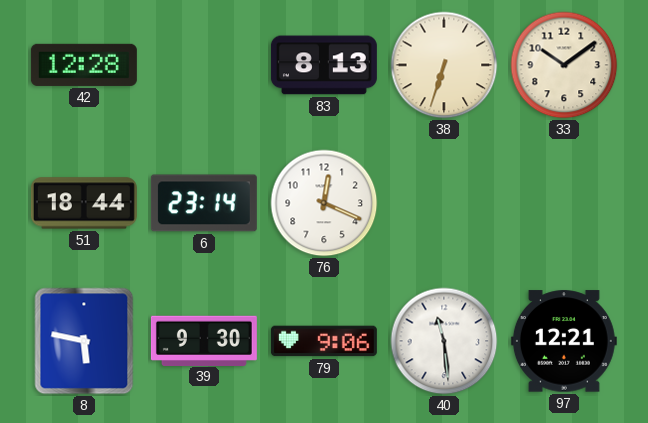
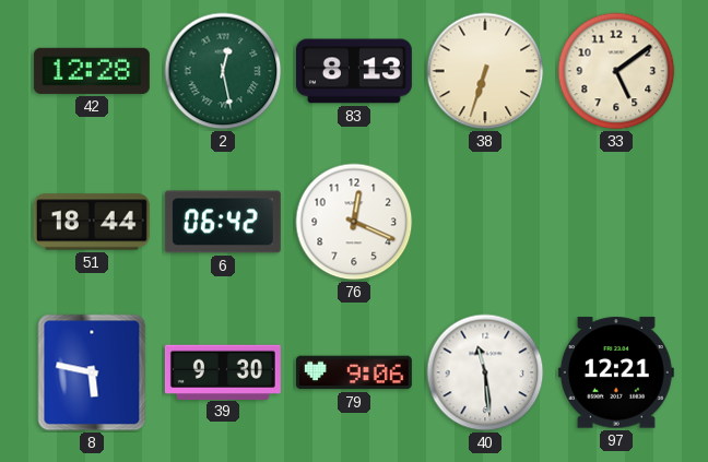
2: none -> 12:28
33: 10:09 -> 5:09
6: 23:14 -> 06:42
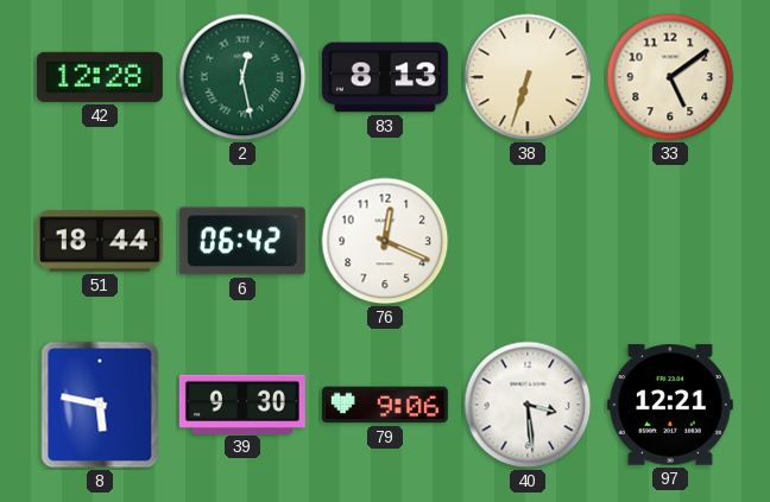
40: 11:29 -> 3:29
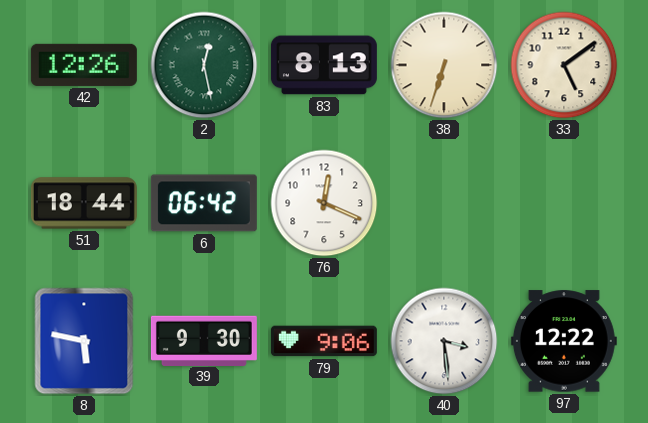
42: 12:28 -> 12:26
97: 12:21 -> 12:22
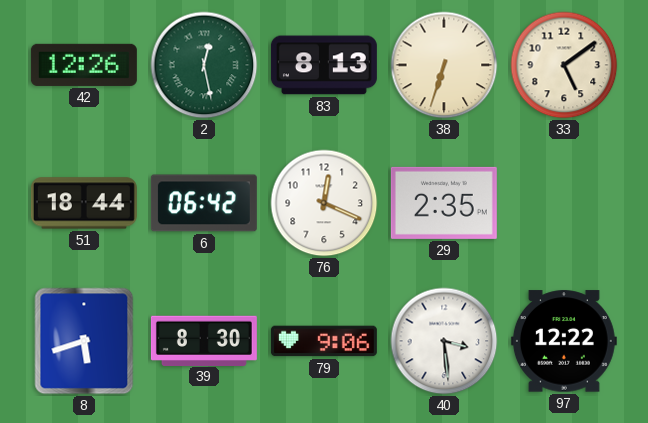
29: none -> 2:35
8: 5:47 -> 5:42
39: 9:30 -> 8:30
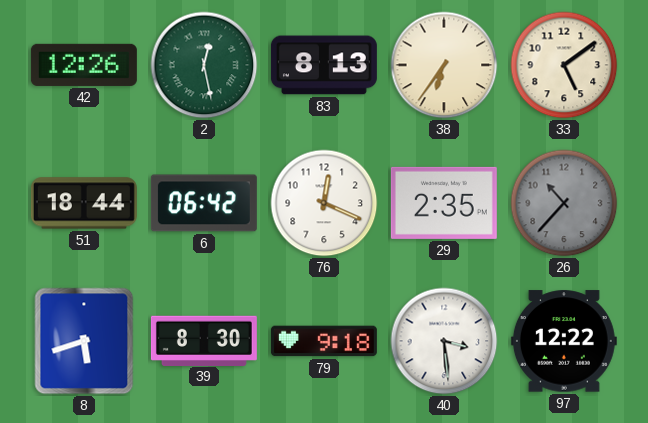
38: 6:33 -> 6:36
26: none -> 10:37
79: 9:06 -> 9:18
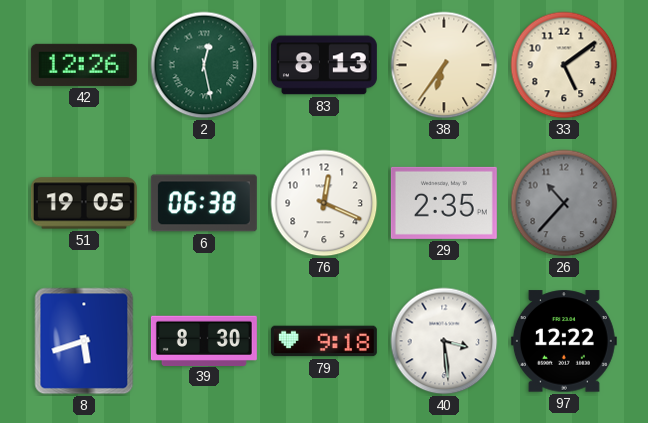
51: 18:44 -> 19:05
6: 06:42 -> 06:38
